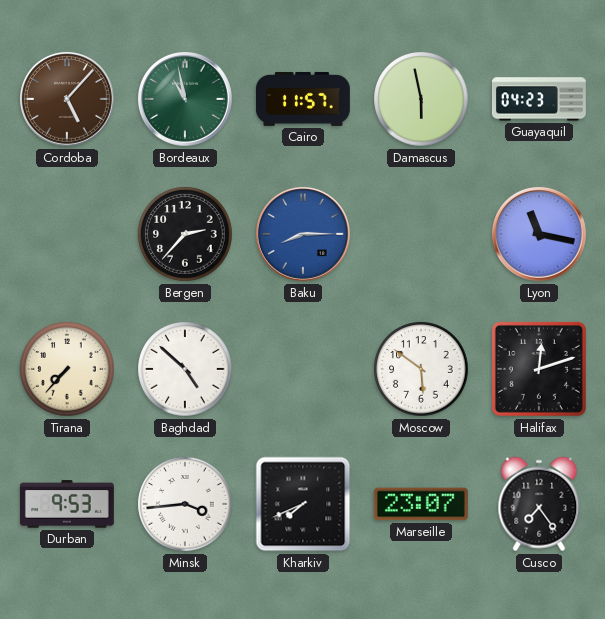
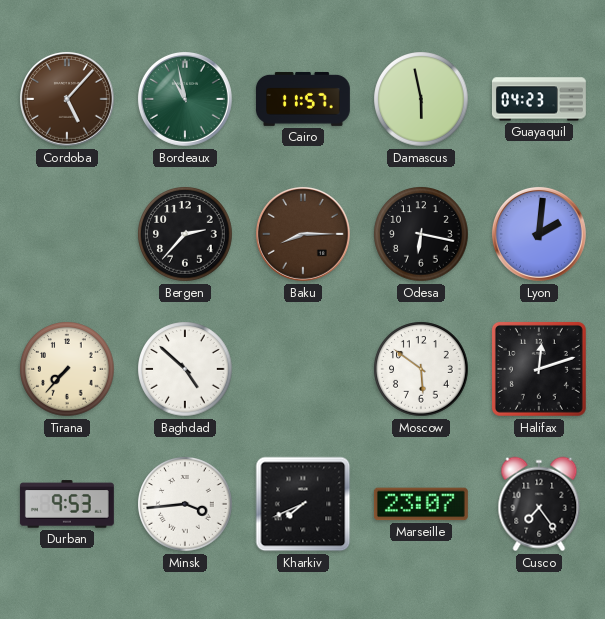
Baku dial: blue -> brown
Odesa: none -> 6:17
Lyon: 11:17 -> 2:01
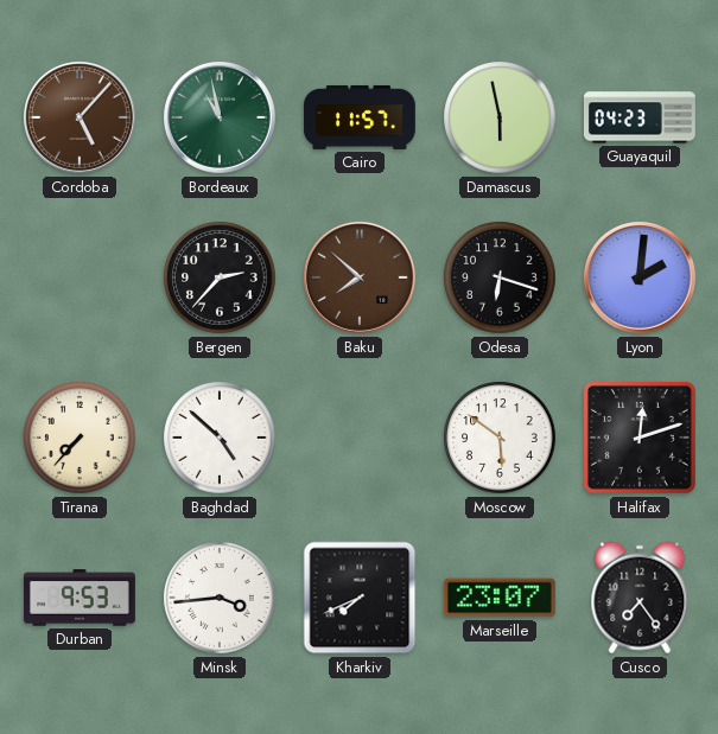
Baku: 8:15 -> 7:52
Odesa: 6:17 -> 6:18
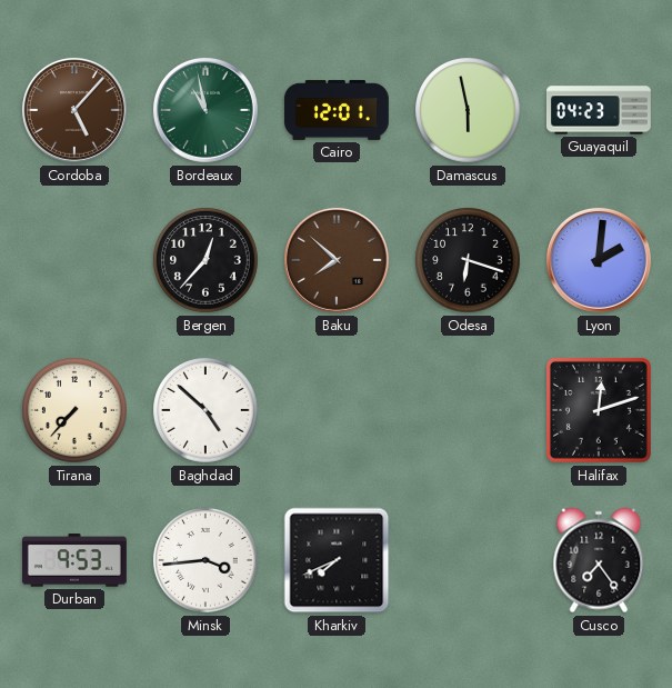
Cairo: 11:57 -> 12:01
Bergen: 2:37 -> 12:37
Moscow: 5:51 -> none
Marseille: 23:07 -> none
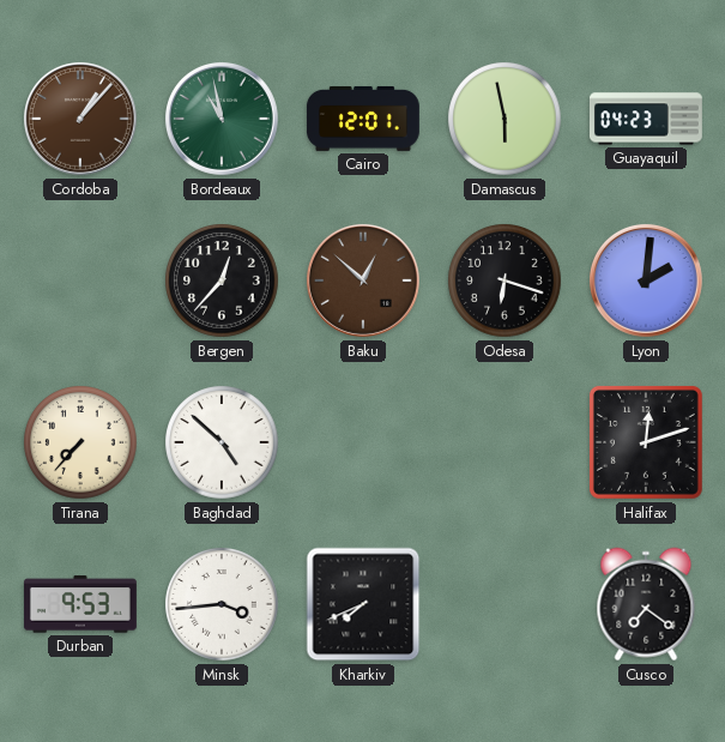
Cordoba: 5:07 -> 1:07
Baku: 7:52 -> 12:52
Cusco: 7:24 -> 7:21
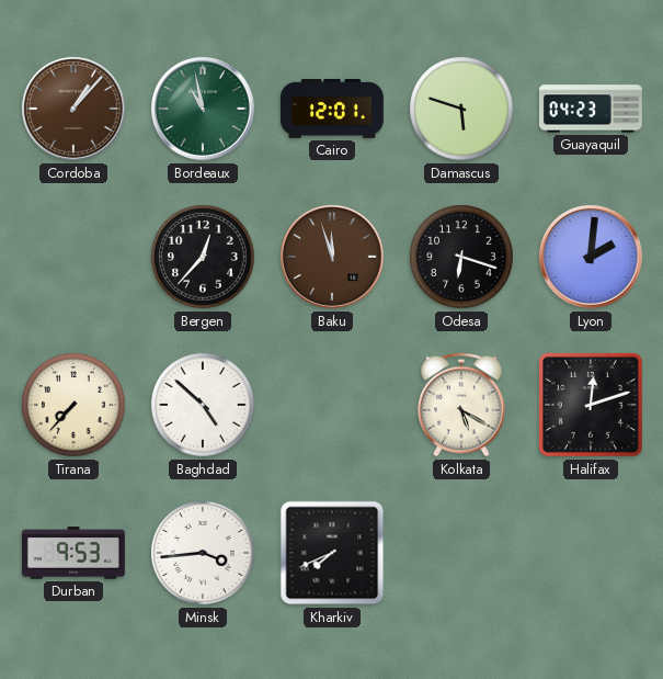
Damascus: 5:58 -> 5:48
Baku: 12:52 -> 11:57
Kolkata: none -> 5:20
Cusco: 7:21 -> none
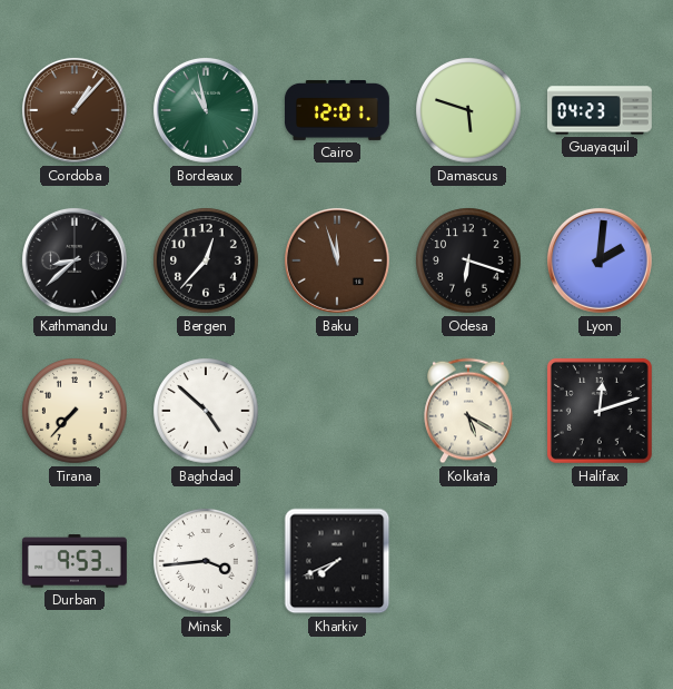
Kathmandu: none -> 8:38
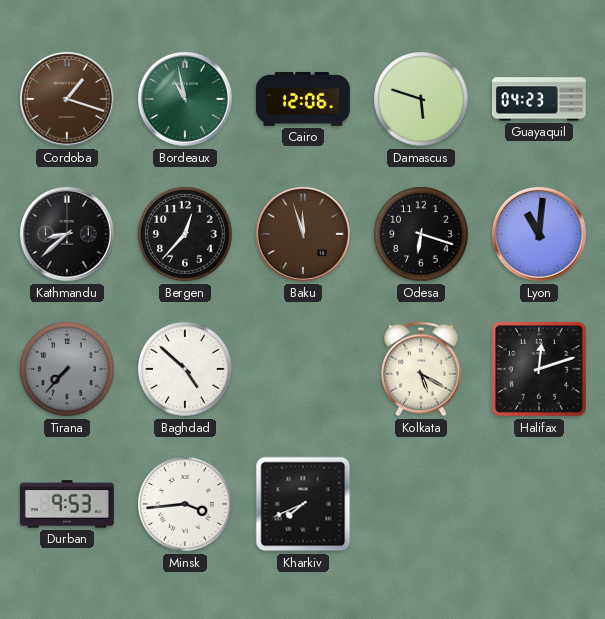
Cordoba: 1:07 -> 1:18
Cairo: 12:01 -> 12:06
Lyon: 2:01 -> 11:01
Tirana dial: cream -> grey
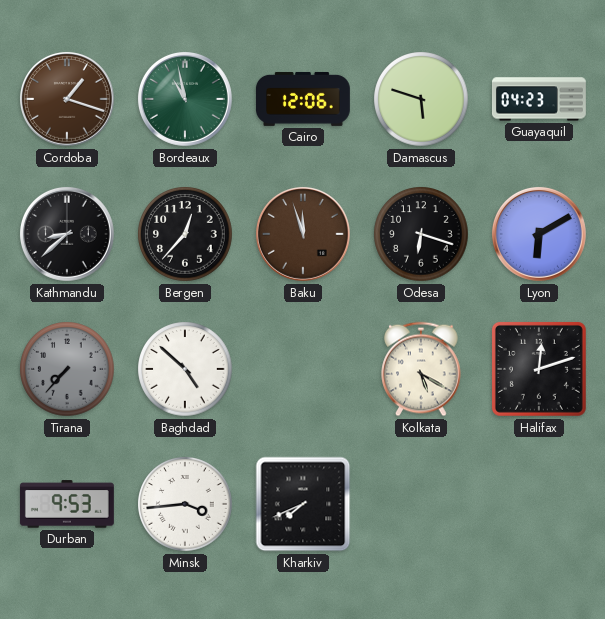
Lyon: 11:01 -> 6:10
